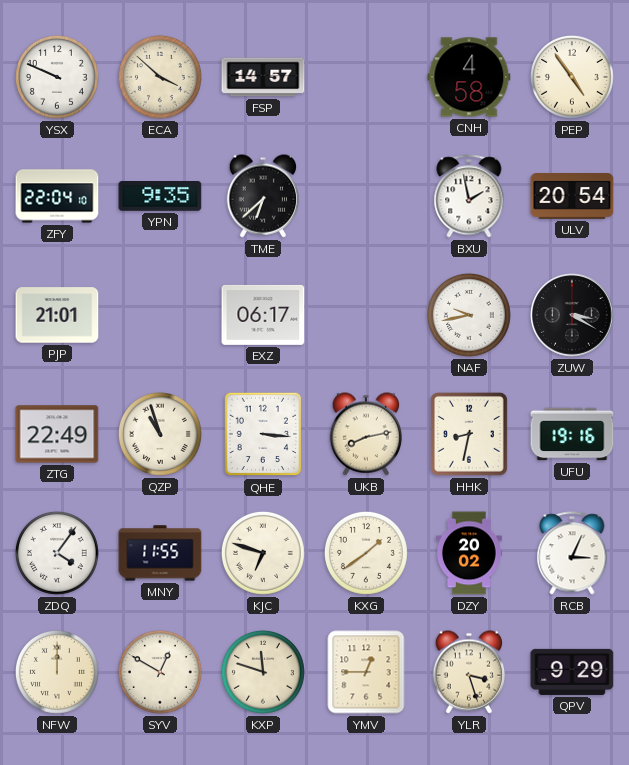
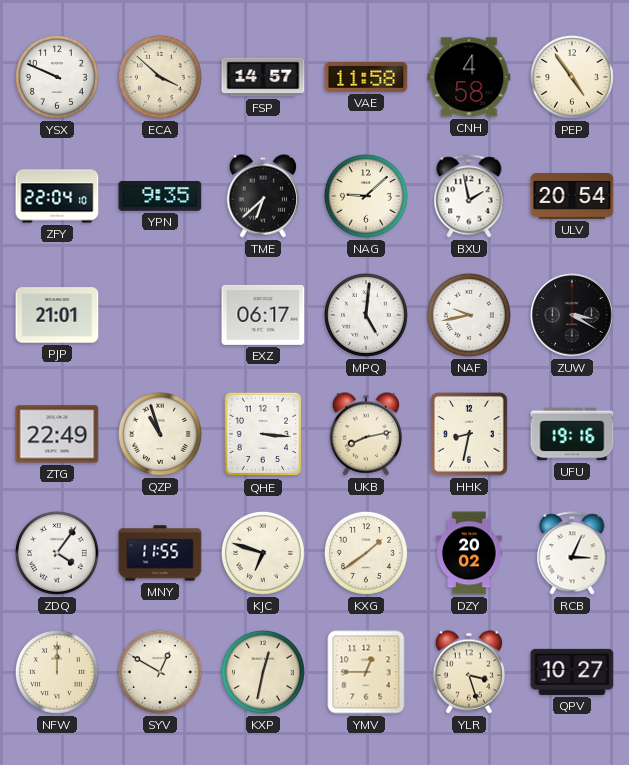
VAE: none -> 11:58
NAG: none -> 9:08
MPQ: none -> 5:01
KXP: 11:48 -> 12:32
QPV: 9:29 -> 10:27
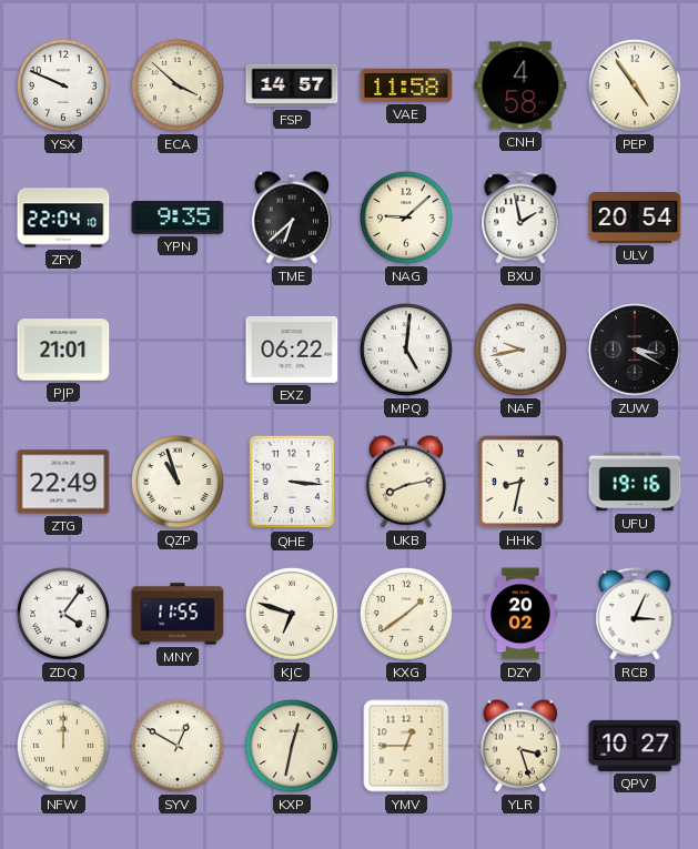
EXZ: 06:17 -> 06:22
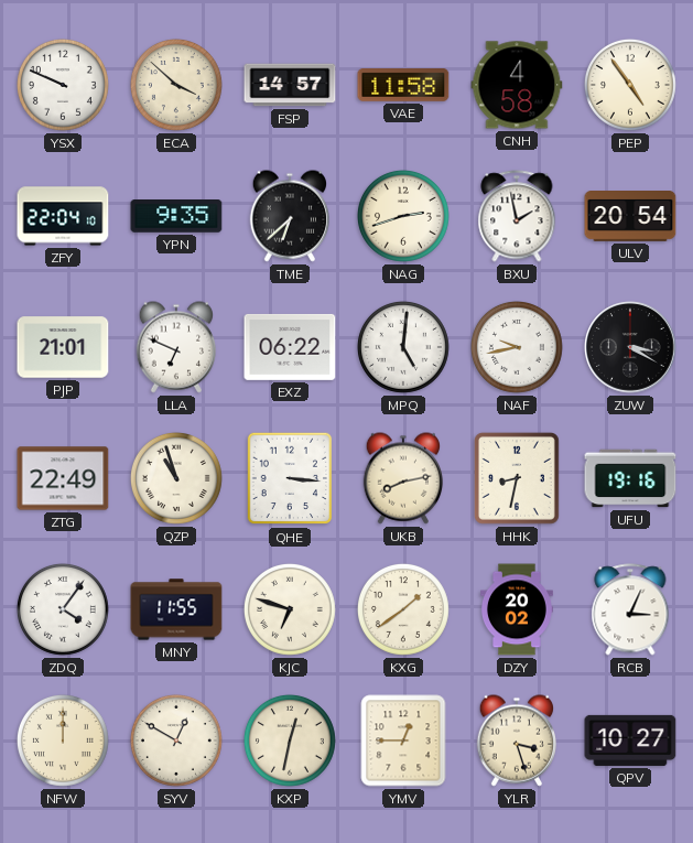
NAG: 9:08 -> 2:42
LLA: none -> 6:49
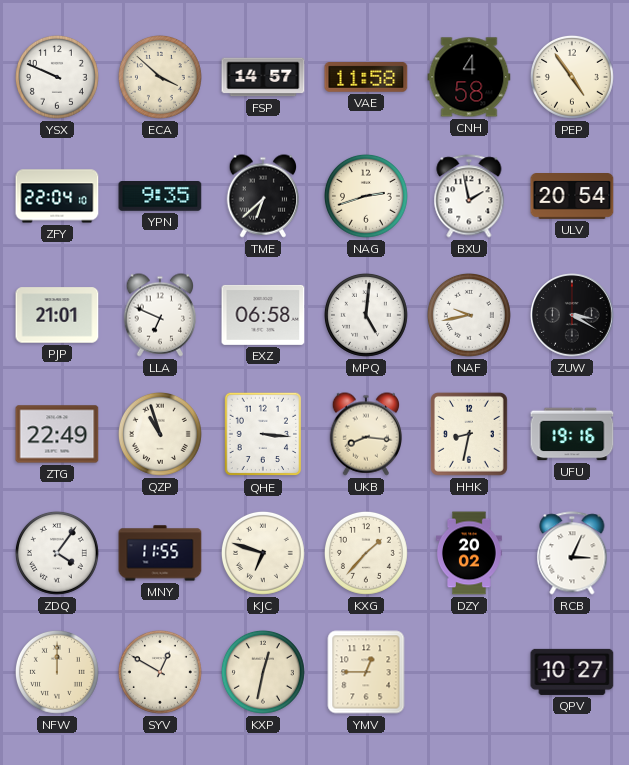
EXZ: 06:22 -> 06:58
UKB: 8:13 -> 8:16
KXG: 1:39 -> 1:37
YLR: 3:27 -> none
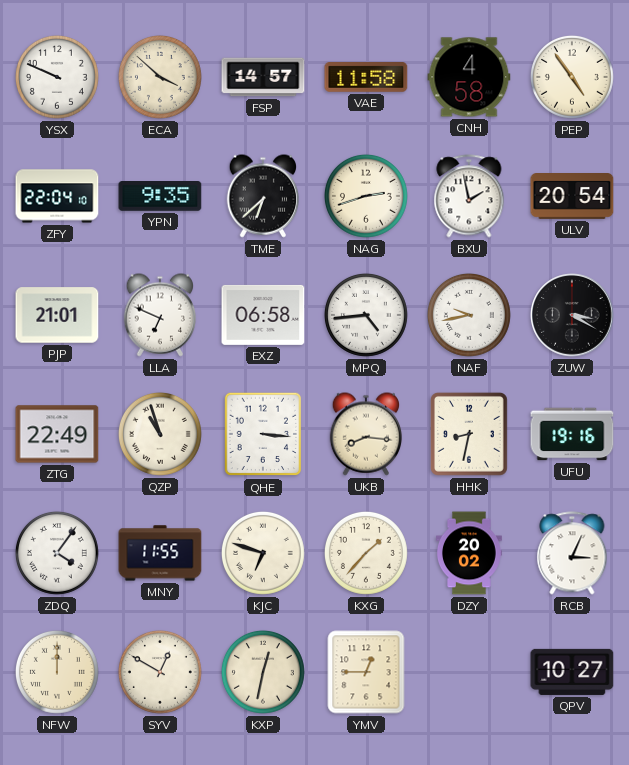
MPQ: 5:01 -> 4:44
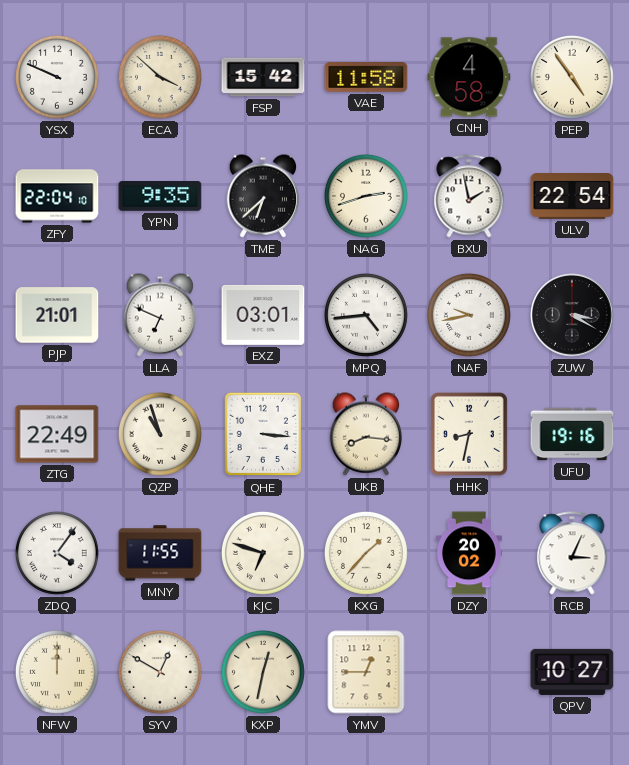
FSP: 14:57 -> 15:42
ULV: 20:54 -> 22:54
EXZ: 06:58 -> 03:01
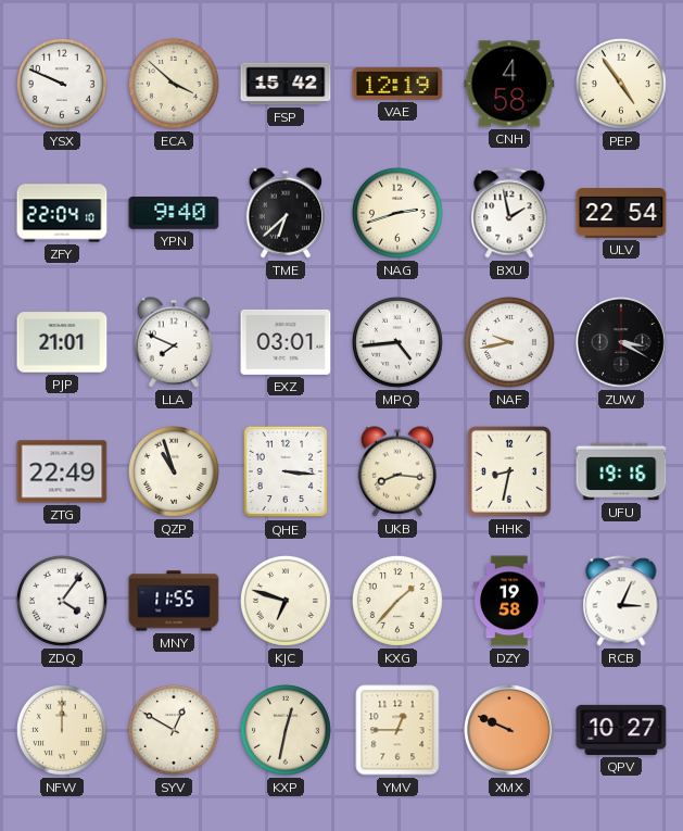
VAE: 11:58 -> 12:19
YPN: 9:35 -> 9:40
LLA: 6:49 -> 7:49
DZY: 20:02 -> 19:58
XMX: none -> 9:49
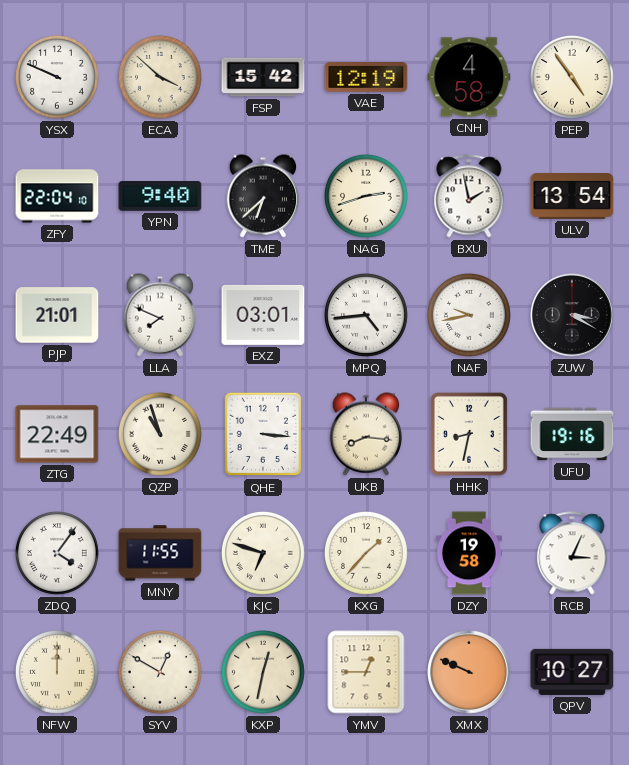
ULV: 22:54 -> 13:54
